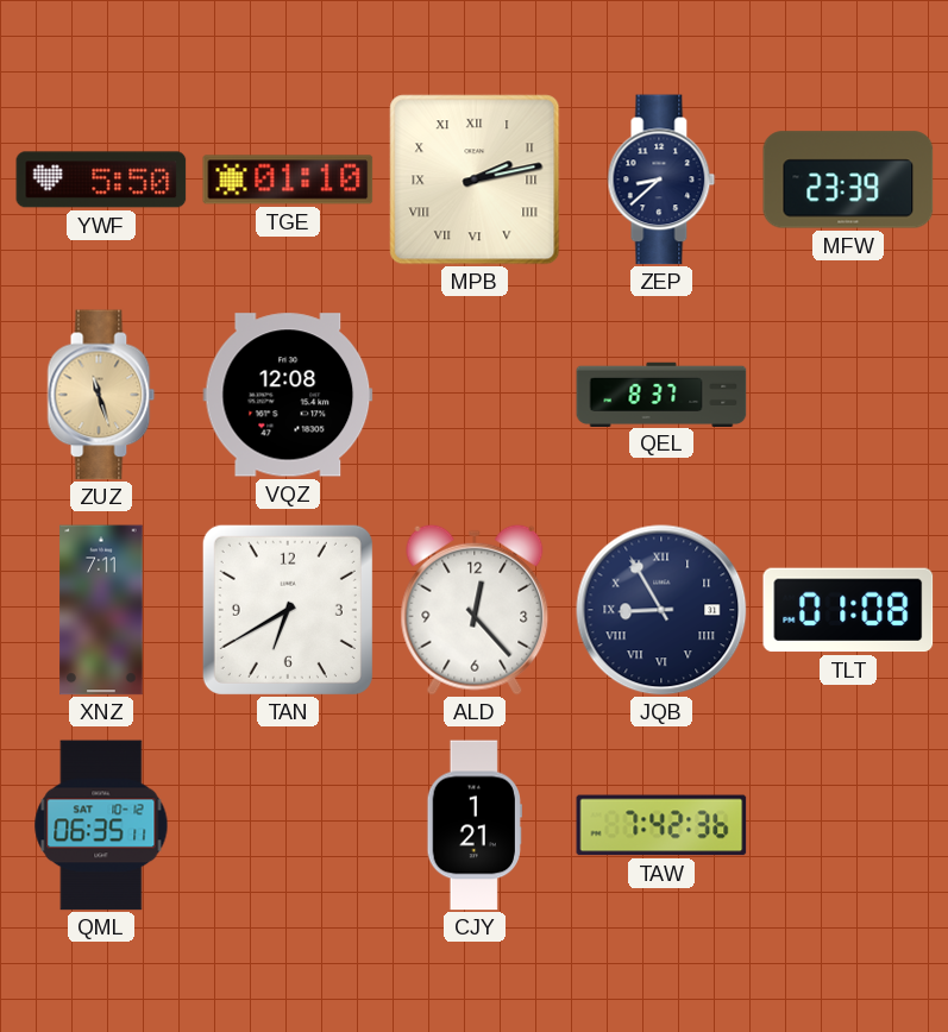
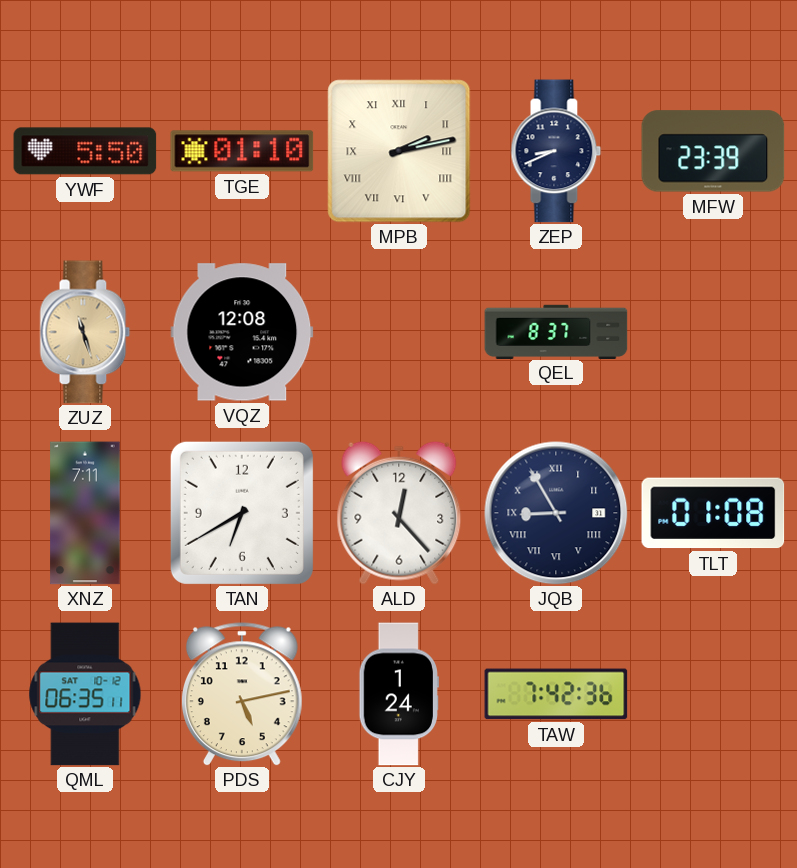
ZEP: 8:38 -> 8:41
PDS: none -> 5:13
CJY: 1:21 -> 1:24
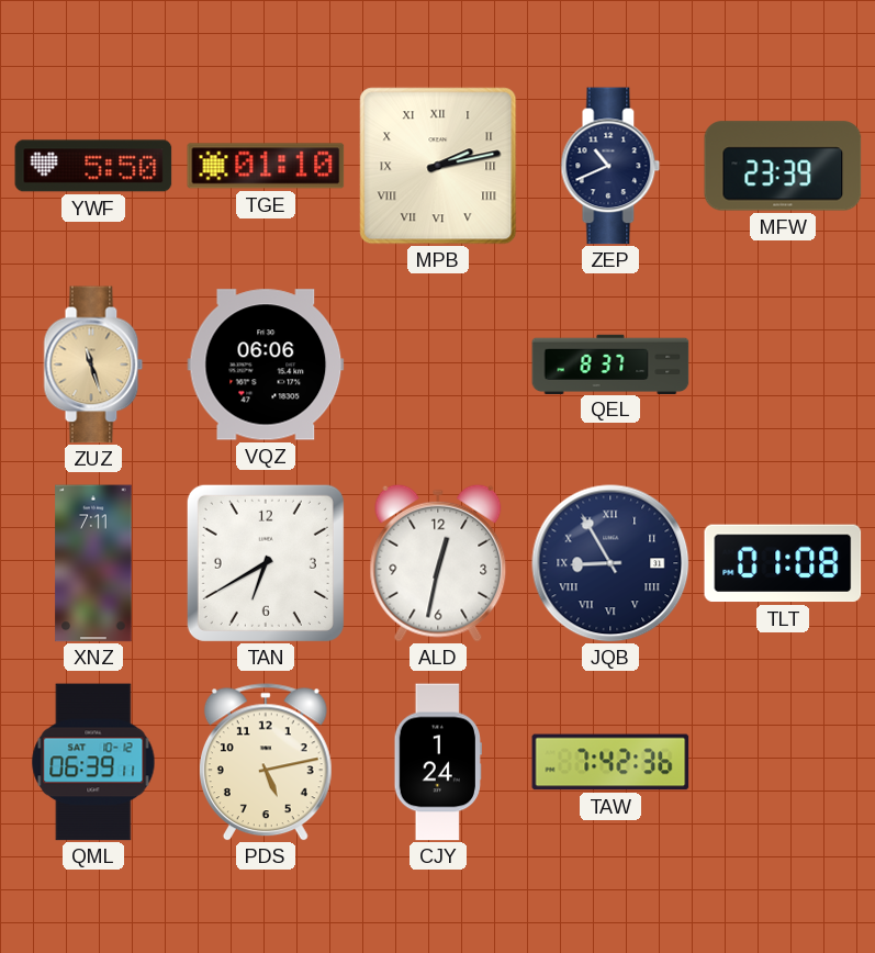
ZEP: 8:41 -> 10:41
VQZ: 12:08 -> 06:06
ALD: 12:23 -> 12:32
QML: 06:35 -> 06:39
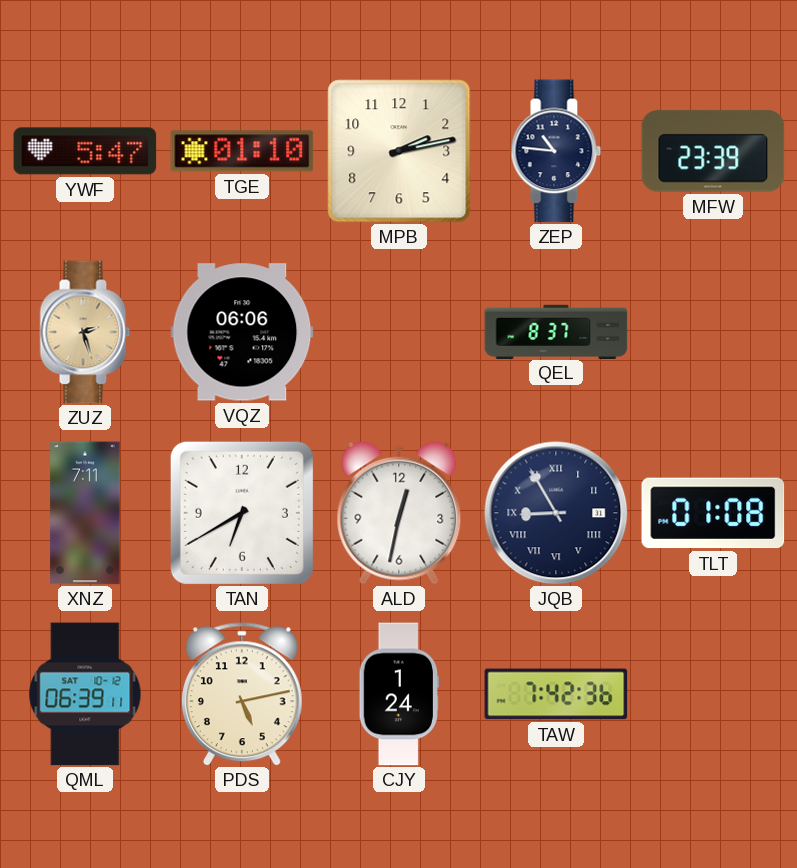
YWF: 5:50 -> 5:47
MPB numerals: Roman -> Arabic
ZEP: 10:41 -> 10:46
ZUZ: 11:27 -> 2:27
